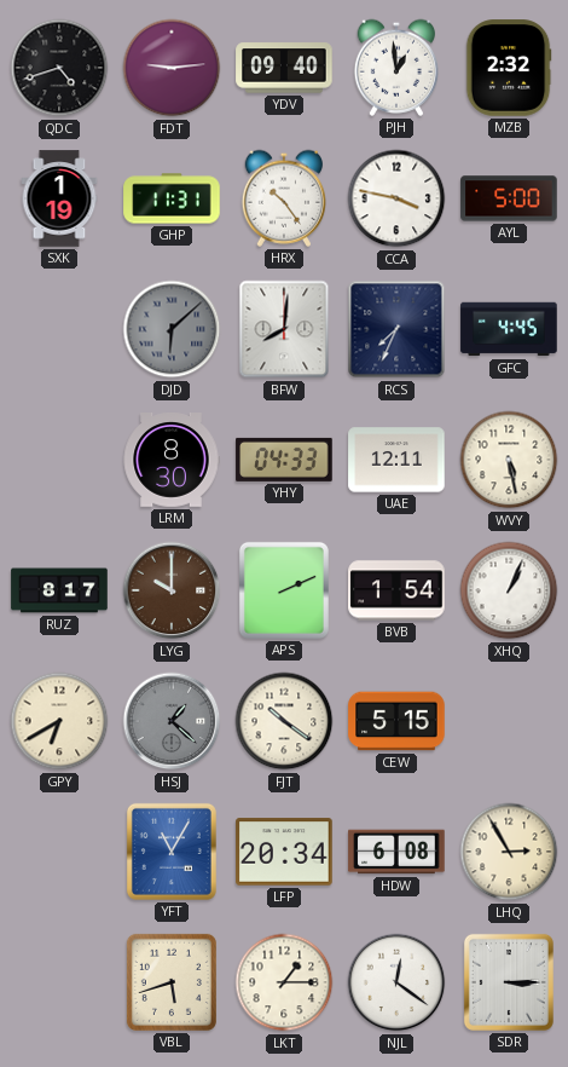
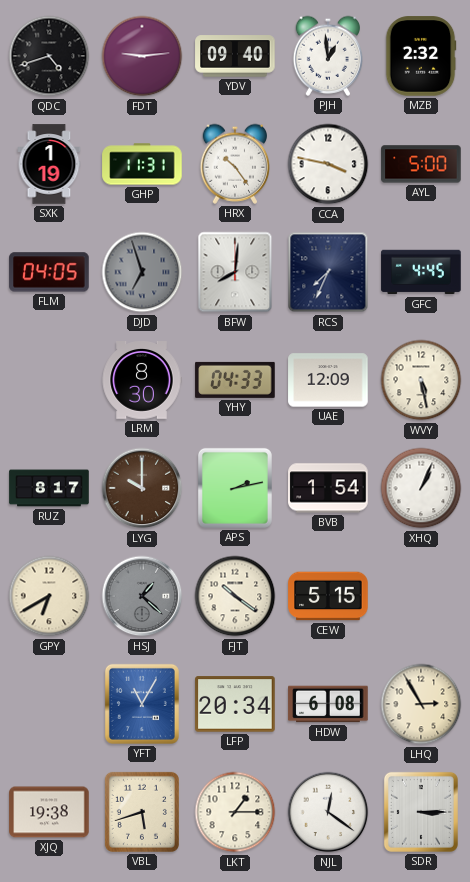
FLM: none -> 04:05
DJD: 6:08 -> 6:57
UAE: 12:11 -> 12:09
APS: 2:11 -> 2:13
XJQ: none -> 19:38
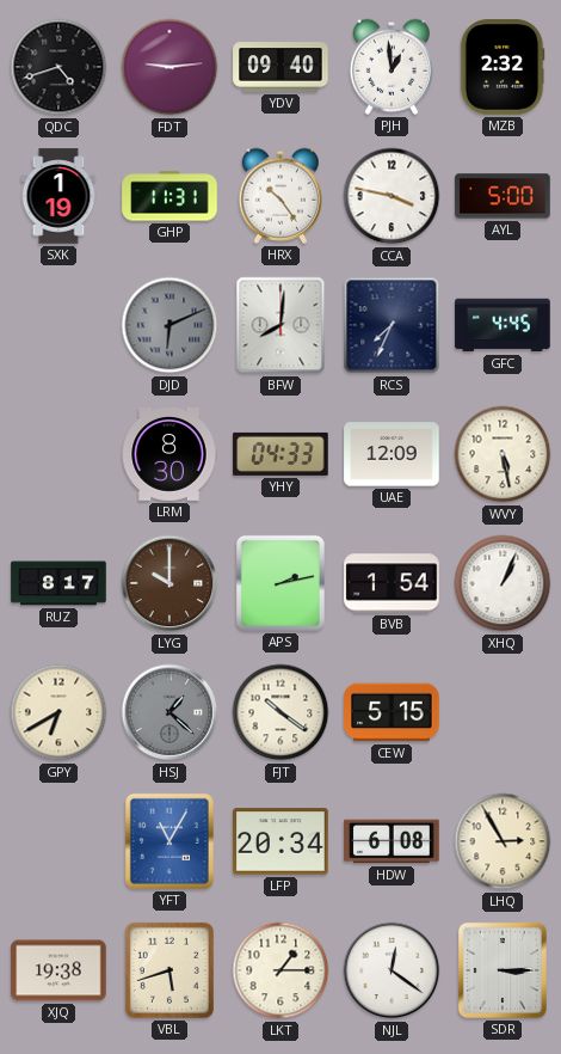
FLM: 04:05 -> none
DJD: 6:57 -> 6:11
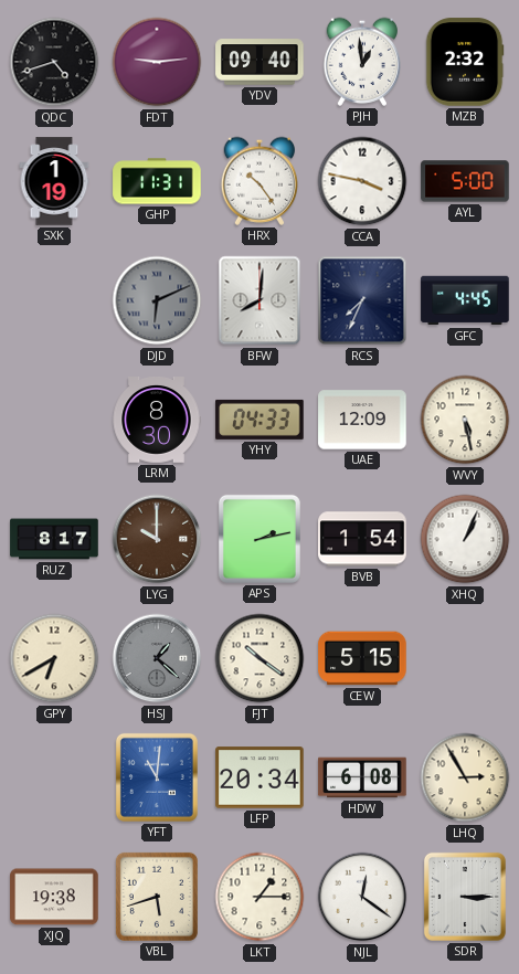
YFT: 11:05 -> 11:01
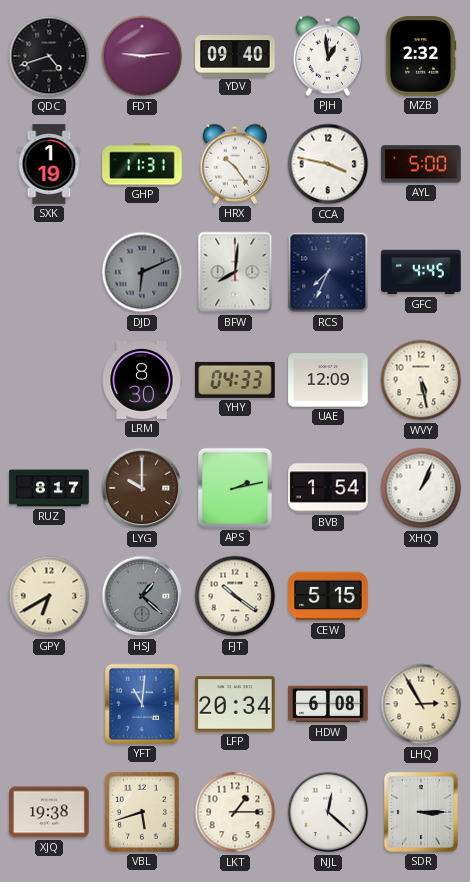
NJL: 12:21 -> 12:22
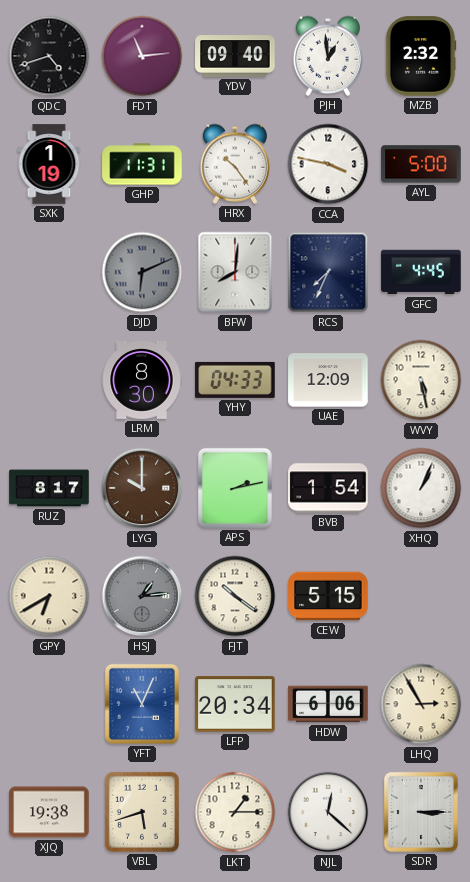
FDT: 9:14 -> 11:14
HSJ: 1:22 -> 1:14
YFT: 11:01 -> 11:04
HDW: 6:08 -> 6:06
